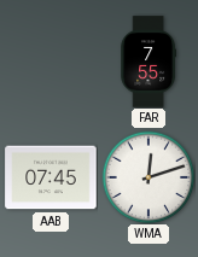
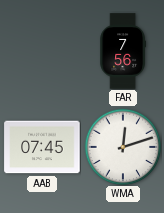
FAR: 7:55 -> 7:56
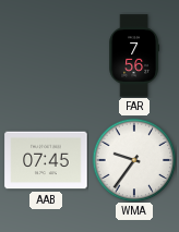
WMA: 12:12 -> 9:36
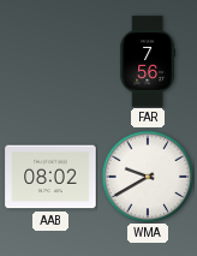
AAB: 07:45 -> 08:02
WMA: 9:36 -> 9:40
